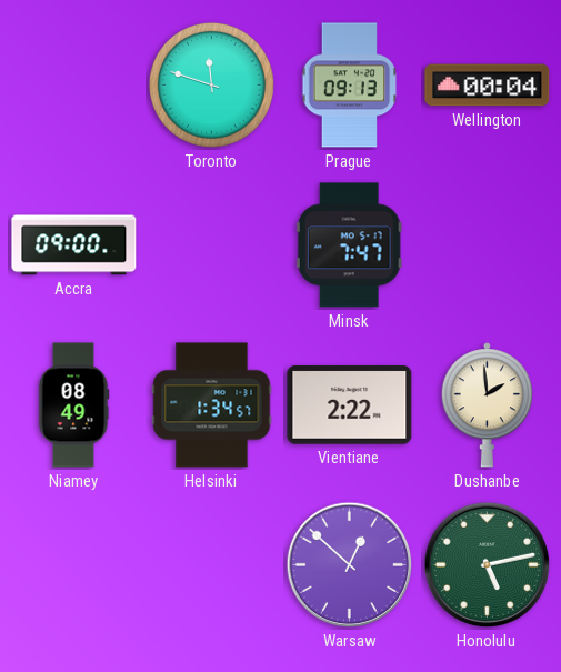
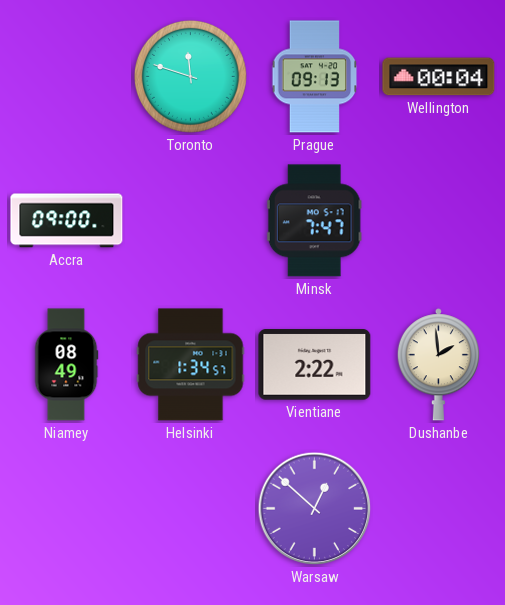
Honolulu: 5:13 -> none
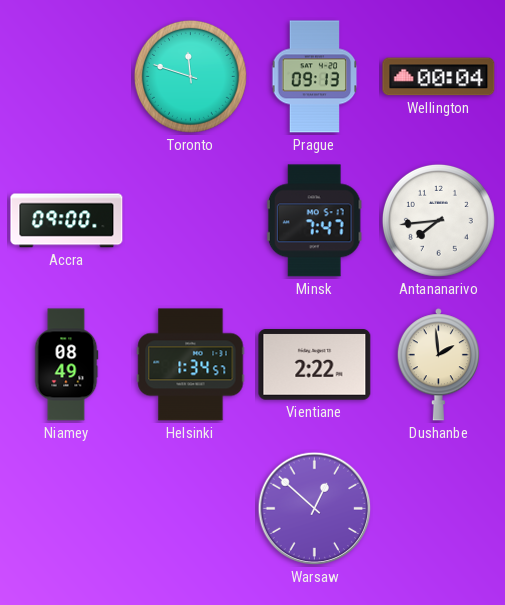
Antananarivo: none -> 7:44
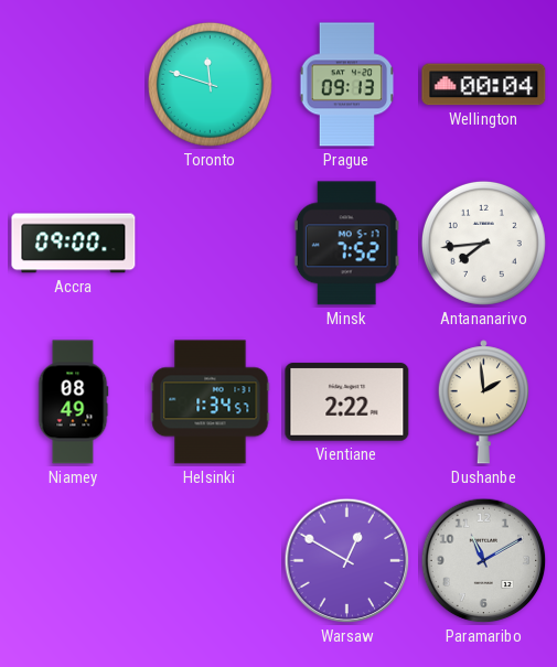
Minsk: 7:47 -> 7:52
Warsaw: 12:52 -> 12:50
Paramaribo: none -> 11:10
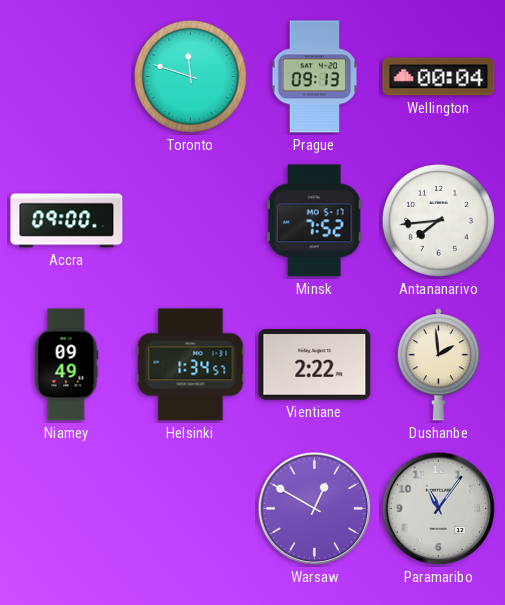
Niamey: 08:49 -> 09:49
Paramaribo: 11:10 -> 11:06
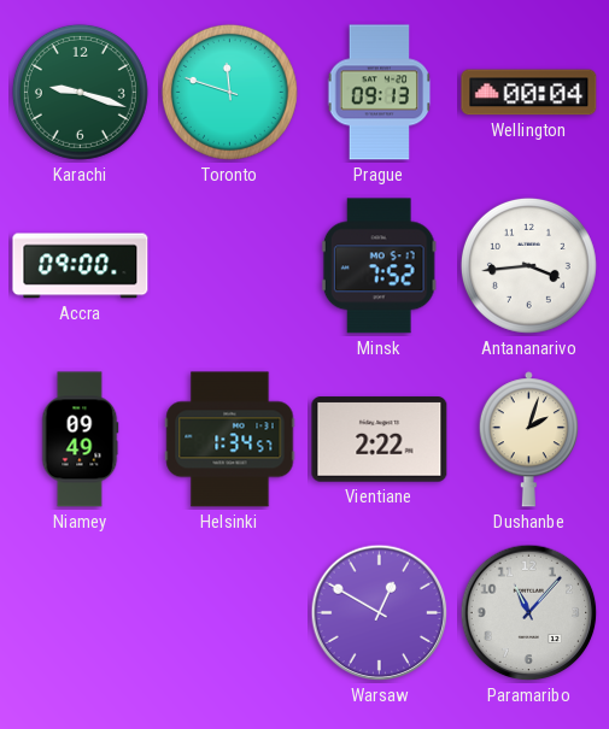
Karachi: none -> 9:18
Antananarivo: 7:44 -> 3:44
Dushanbe: 1:59 -> 2:03
Paramaribo: 11:06 -> 11:07
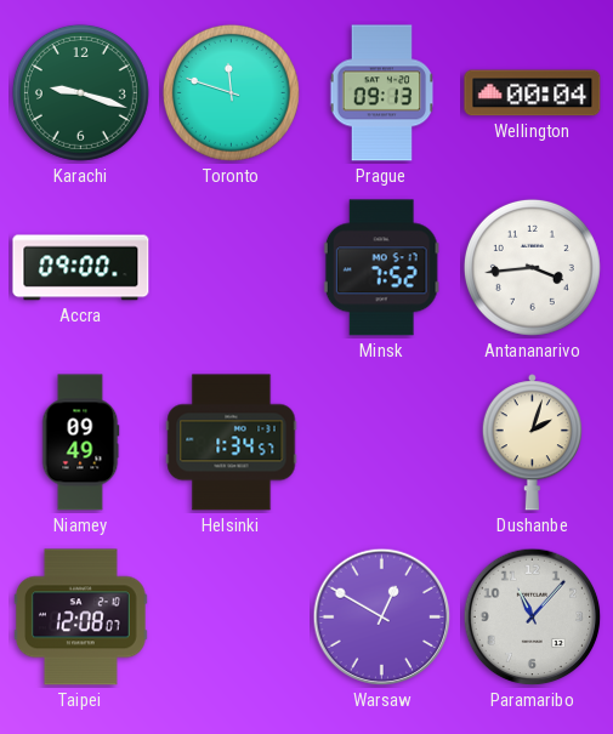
Vientiane: 2:22 -> none
Taipei: none -> 12:08
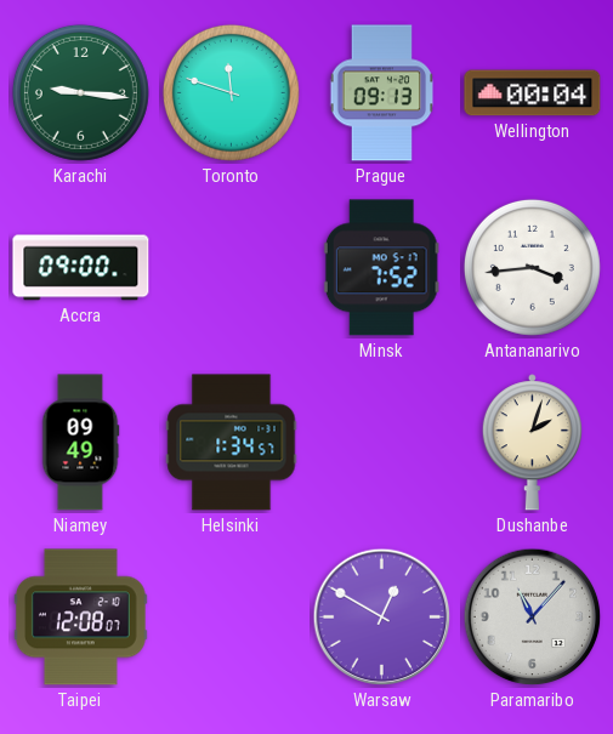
Karachi: 9:18 -> 9:16
